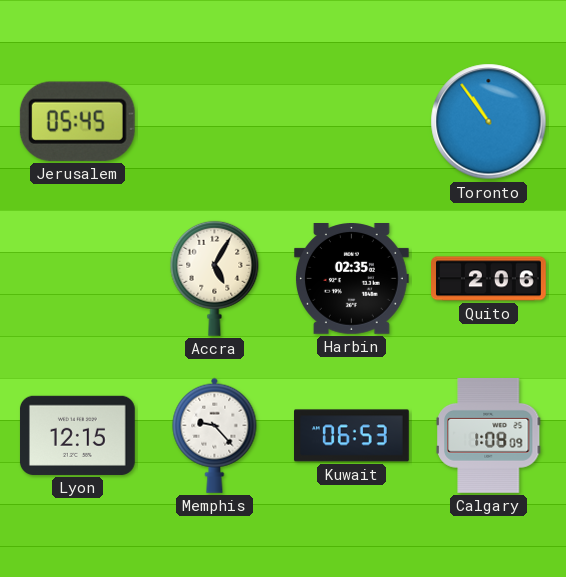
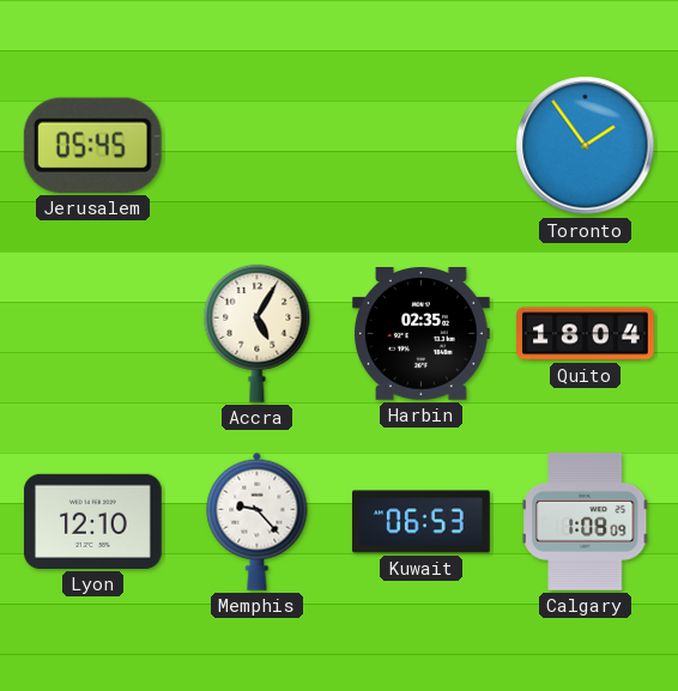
Toronto: 10:54 -> 1:54
Quito: 2:06 -> 18:04
Lyon: 12:15 -> 12:10
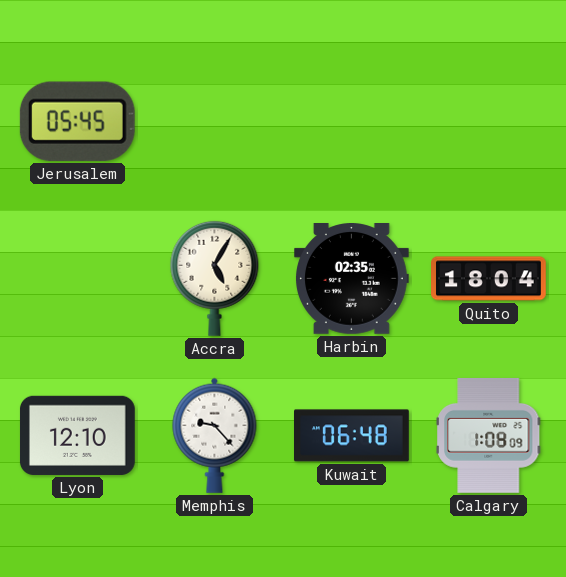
Toronto: 1:54 -> none
Kuwait: 06:53 -> 06:48
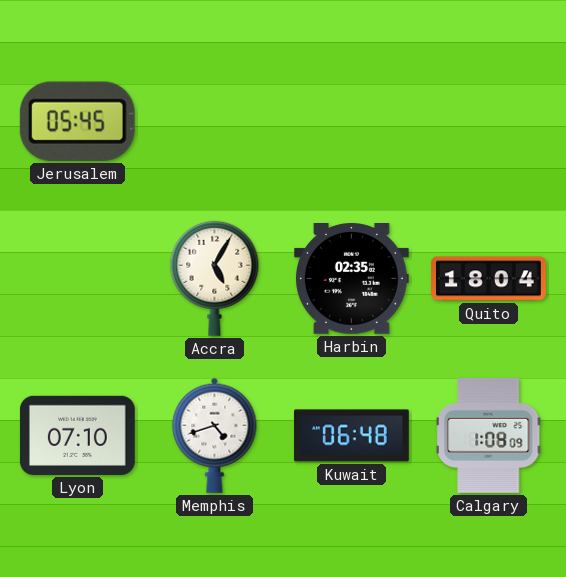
Lyon: 12:10 -> 07:10
Memphis: 9:23 -> 4:42
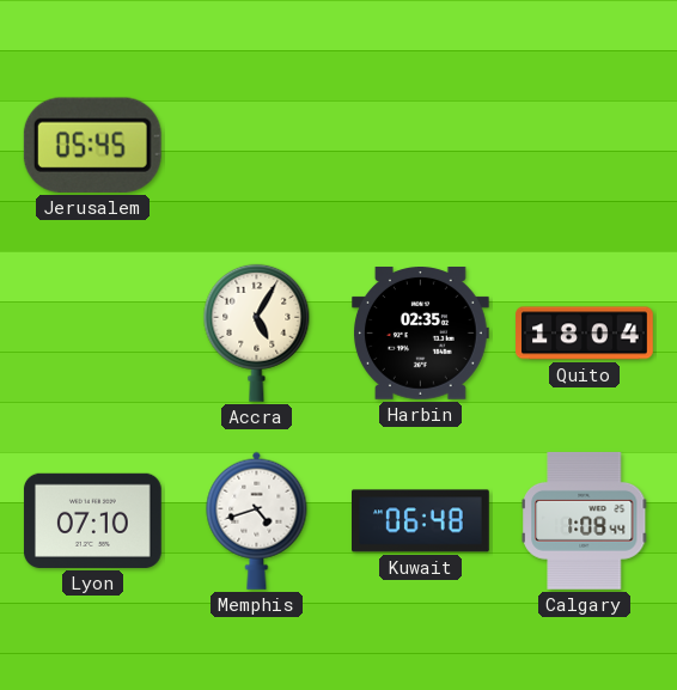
Calgary: 1:08:09 -> 1:08:44
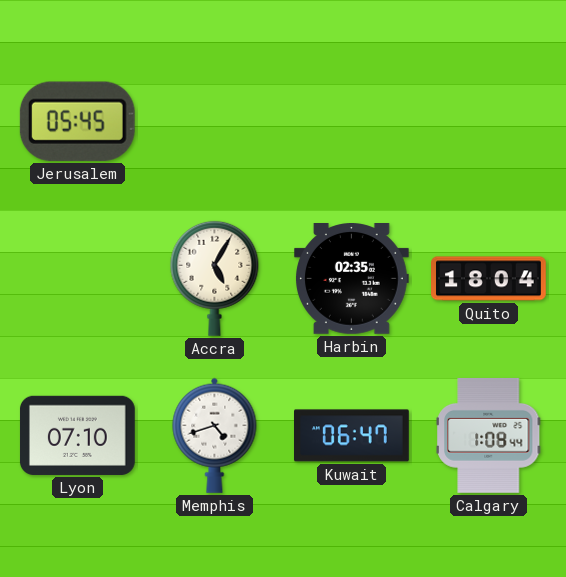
Kuwait: 06:48 -> 06:47
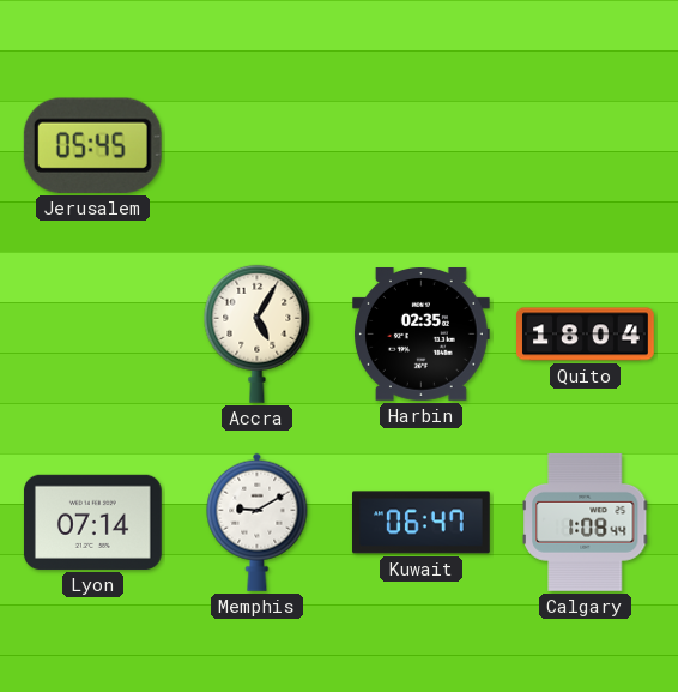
Lyon: 07:10 -> 07:14
Memphis: 4:42 -> 9:10
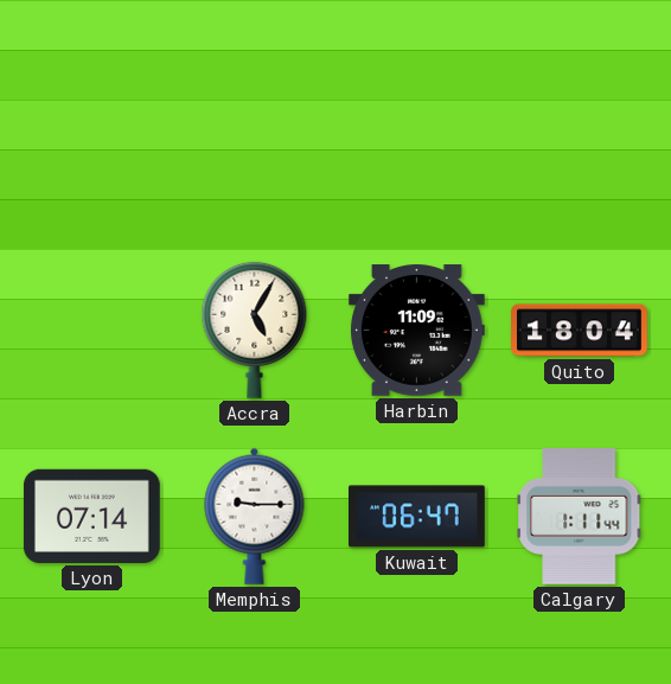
Jerusalem: 05:45 -> none
Harbin: 02:35 -> 11:09
Memphis: 9:10 -> 9:15
Calgary: 1:08 -> 1:11
